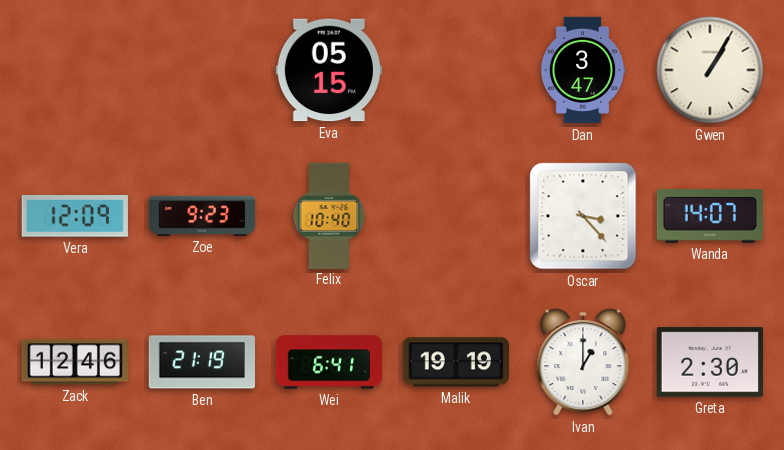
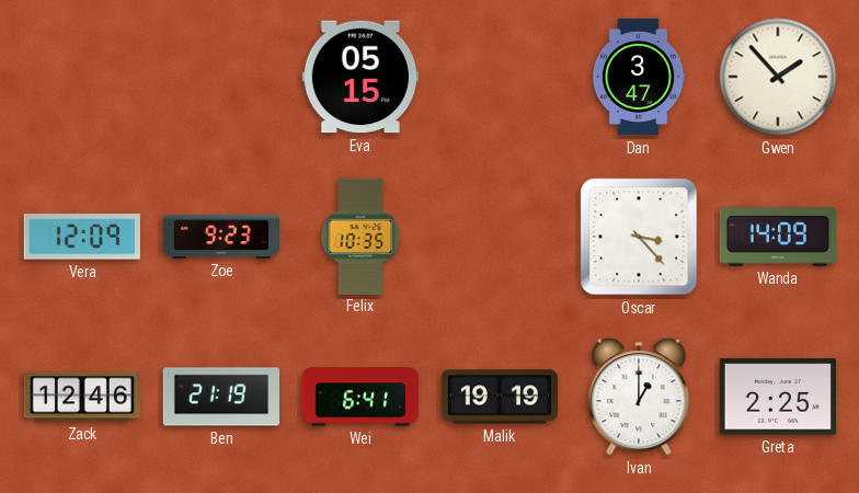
Gwen: 1:05 -> 1:53
Felix: 10:40 -> 10:35
Wanda: 14:07 -> 14:09
Greta: 2:30 -> 2:25
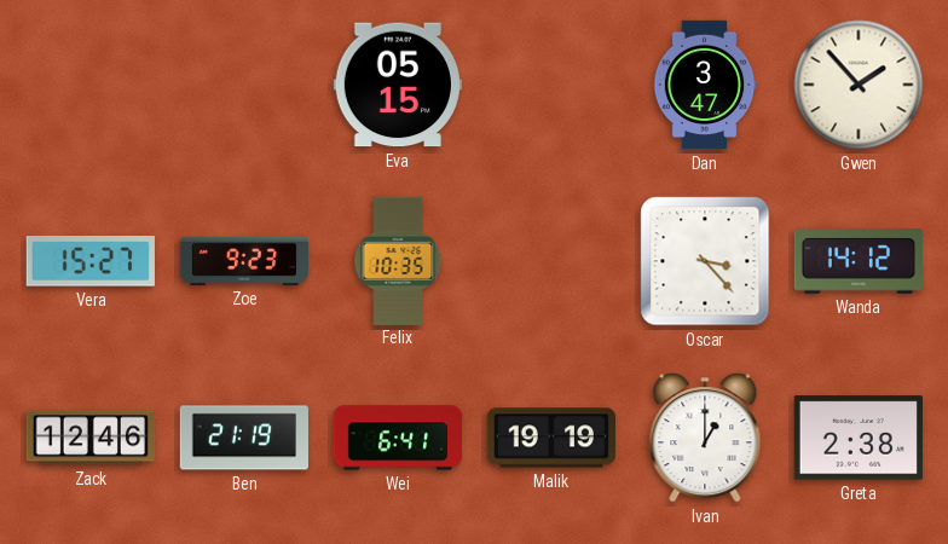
Vera: 12:09 -> 15:27
Wanda: 14:09 -> 14:12
Greta: 2:25 -> 2:38
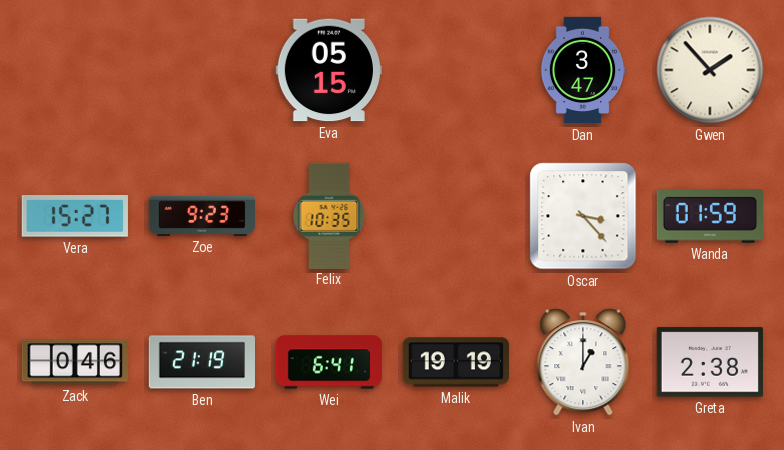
Wanda: 14:12 -> 01:59
Zack: 12:46 -> 0:46
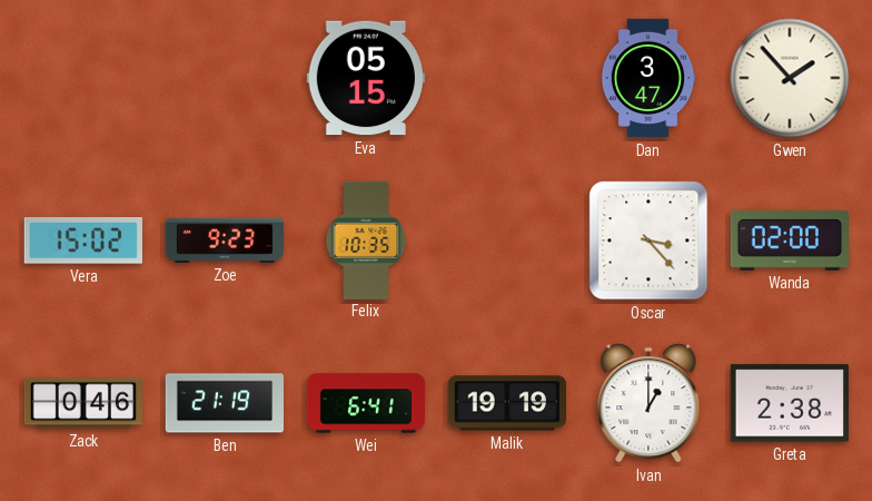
Vera: 15:27 -> 15:02
Wanda: 01:59 -> 02:00
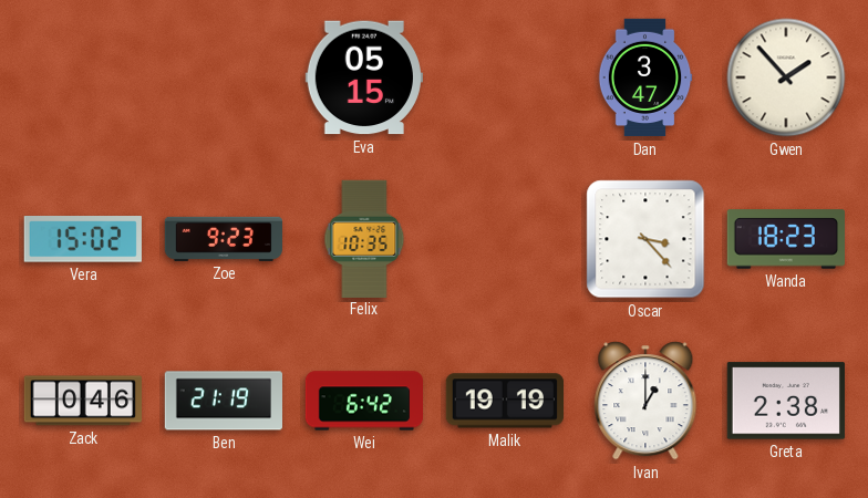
Wanda: 02:00 -> 18:23
Wei: 6:41 -> 6:42
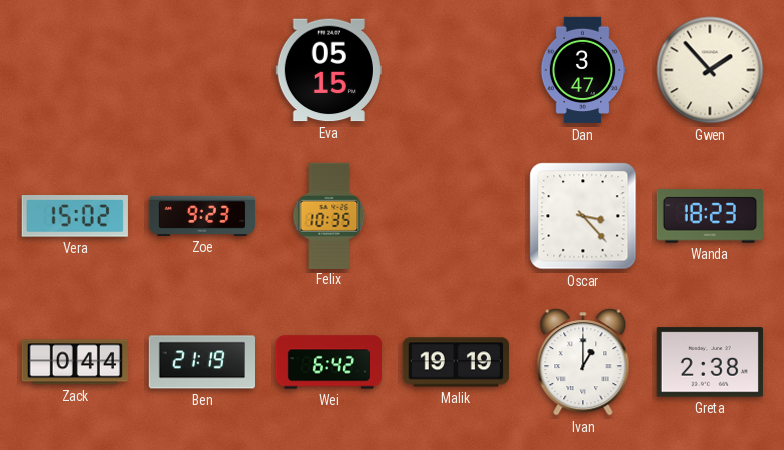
Zack: 0:46 -> 0:44
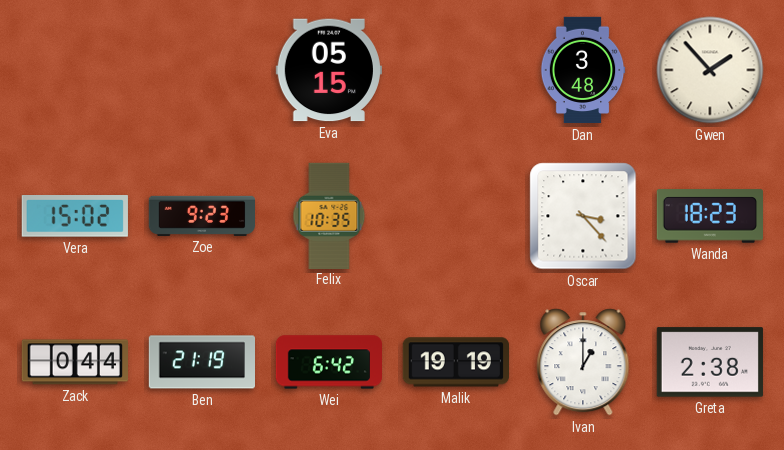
Dan: 3:47 -> 3:48
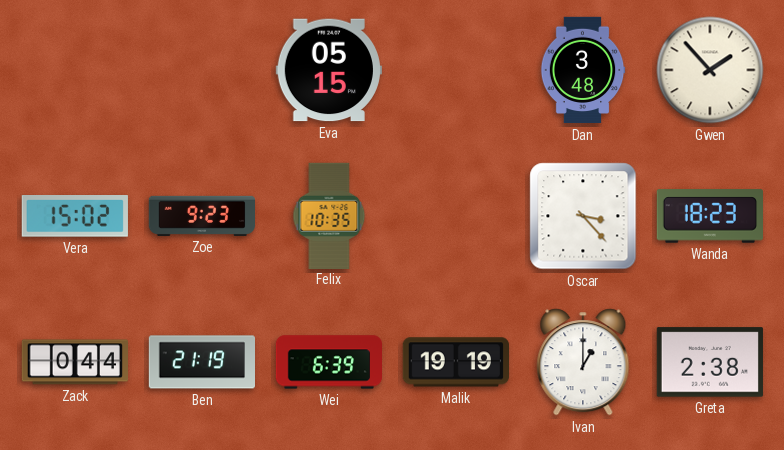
Wei: 6:42 -> 6:39
